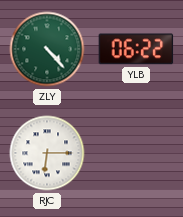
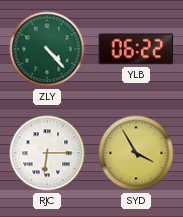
SYD: none -> 3:55
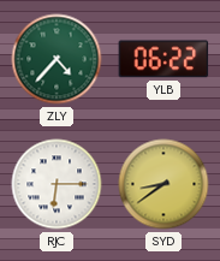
ZLY: 4:23 -> 4:37
SYD: 3:55 -> 8:39
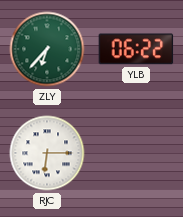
ZLY: 4:37 -> 6:37
SYD: 8:39 -> none
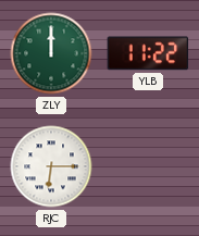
ZLY: 6:37 -> 12:00
YLB: 06:22 -> 11:22
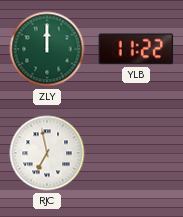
RJC: 6:15 -> 6:58
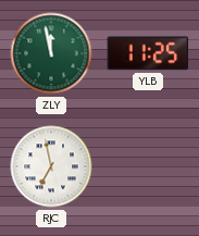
ZLY: 12:00 -> 11:58
YLB: 11:22 -> 11:25
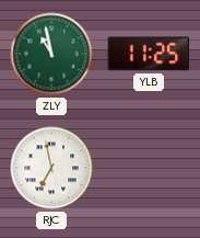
ZLY: 11:58 -> 10:58
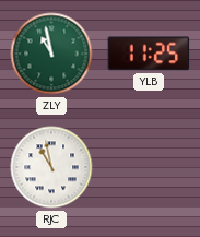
RJC: 6:58 -> 10:58
